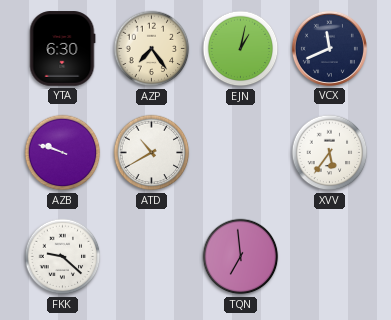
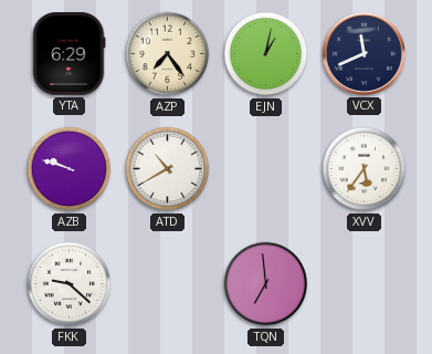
YTA: 6:30 -> 6:29
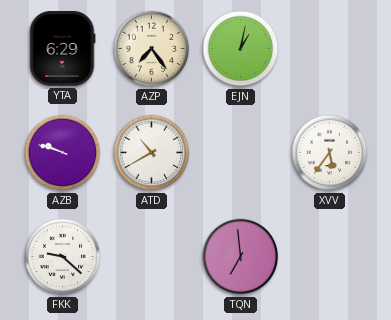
VCX: 11:41 -> none
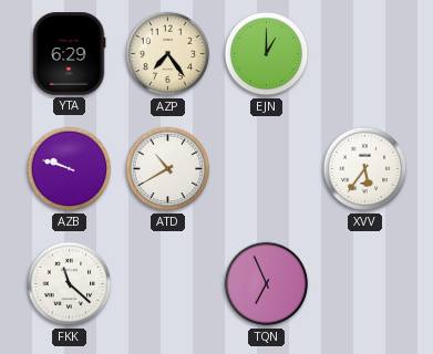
EJN: 1:02 -> 1:00
FKK: 9:22 -> 11:22
TQN: 6:59 -> 6:56
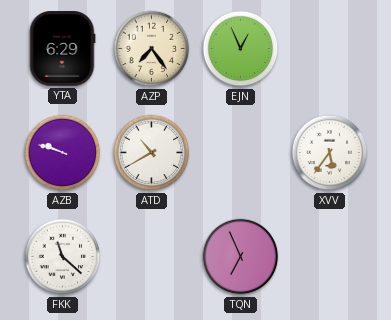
EJN: 1:00 -> 12:56
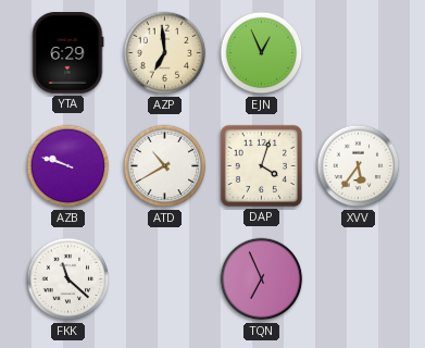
AZP: 7:24 -> 6:59
DAP: none -> 4:03
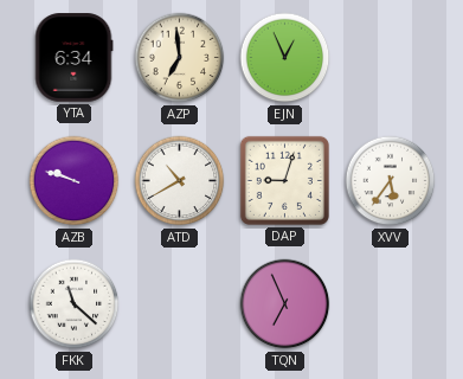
YTA: 6:29 -> 6:34
DAP: 4:03 -> 9:03
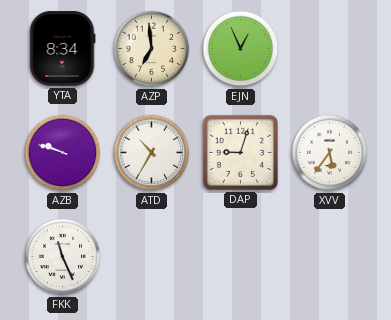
YTA: 6:34 -> 8:34
ATD: 10:40 -> 10:35
FKK: 11:22 -> 11:26
TQN: 6:56 -> none
